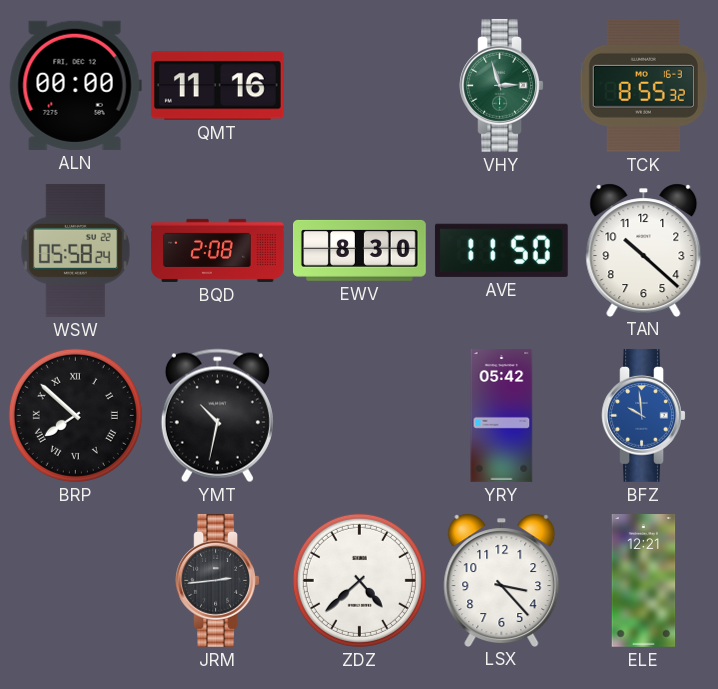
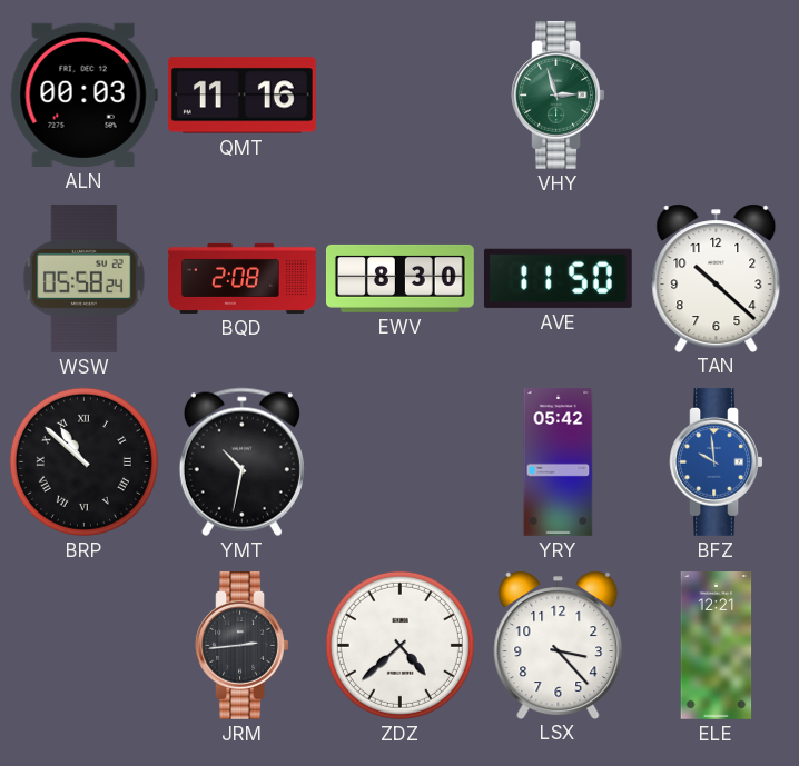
ALN: 00:00 -> 00:03
TCK: 8:55 -> none
BRP: 7:52 -> 10:52
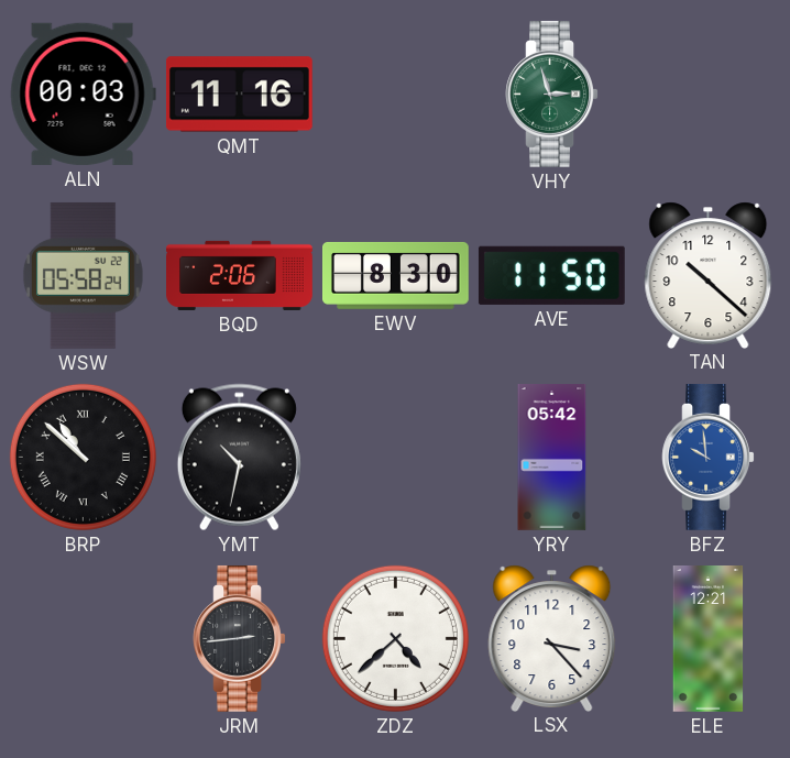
BQD: 2:08 -> 2:06
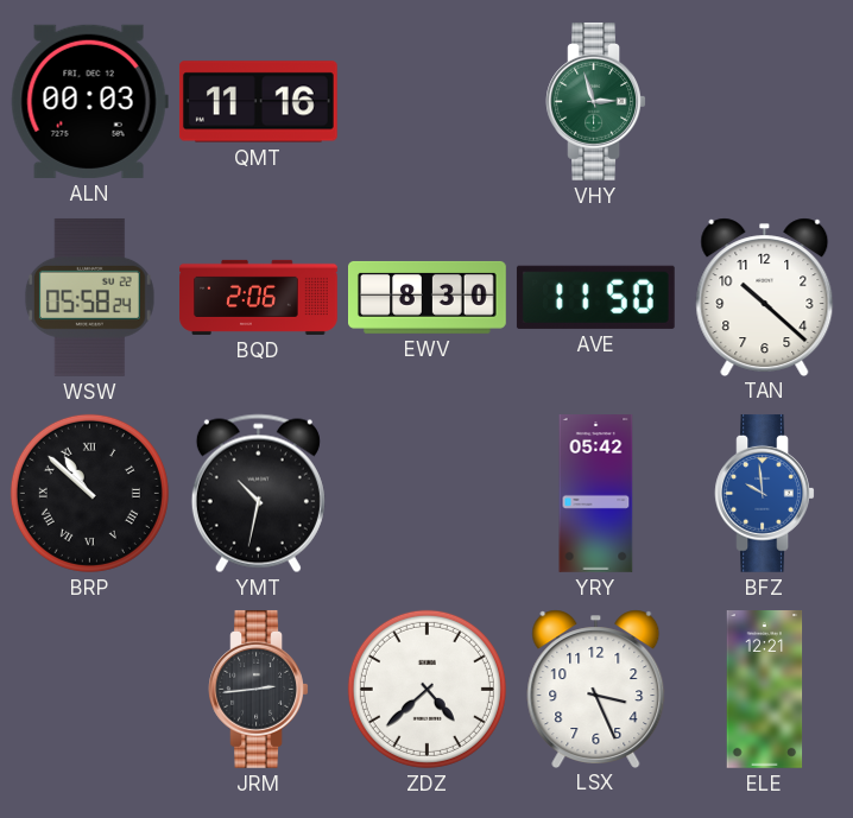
LSX: 3:23 -> 3:26
